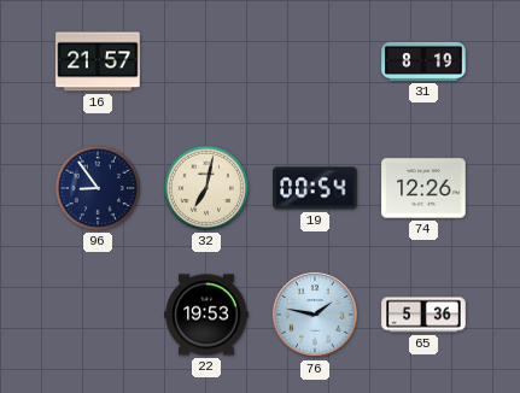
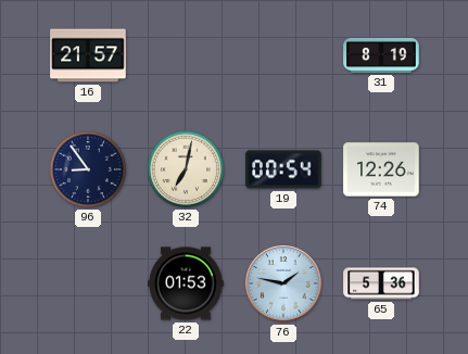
22: 19:53 -> 01:53
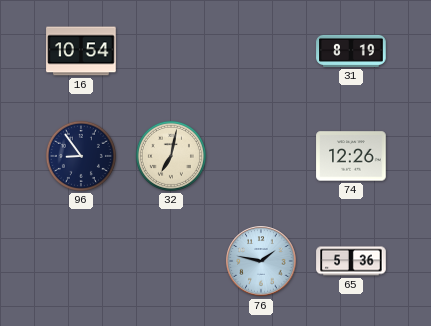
16: 21:57 -> 10:54
19: 00:54 -> none
22: 01:53 -> none
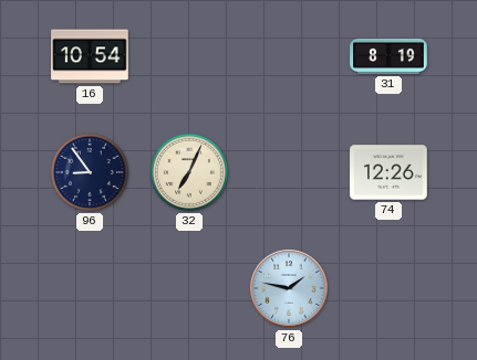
32: 7:02 -> 7:04
65: 5:36 -> none
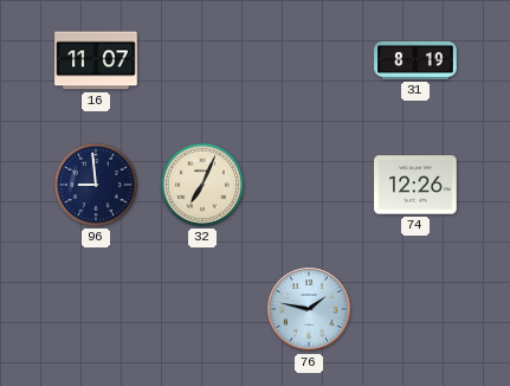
16: 10:54 -> 11:07
96: 8:54 -> 8:59
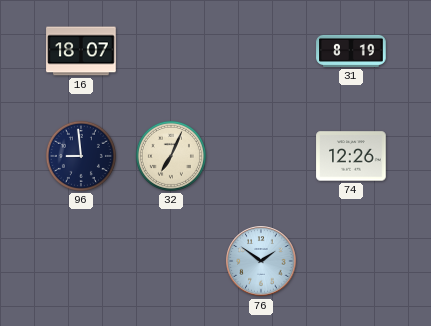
16: 11:07 -> 18:07
76: 1:47 -> 1:51
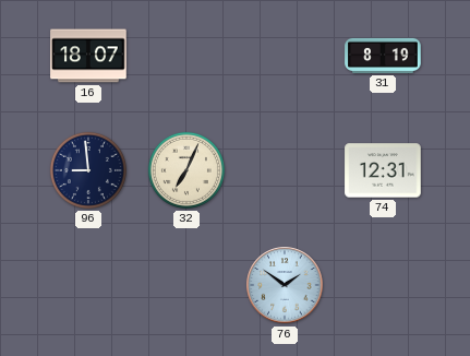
74: 12:26 -> 12:31
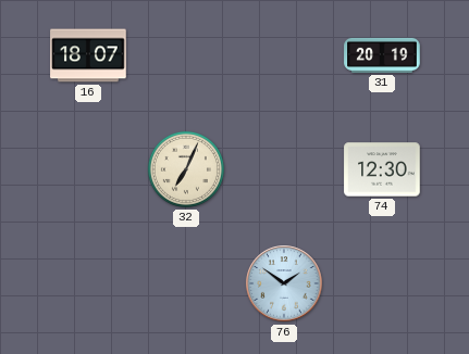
31: 8:19 -> 20:19
96: 8:59 -> none
74: 12:31 -> 12:30
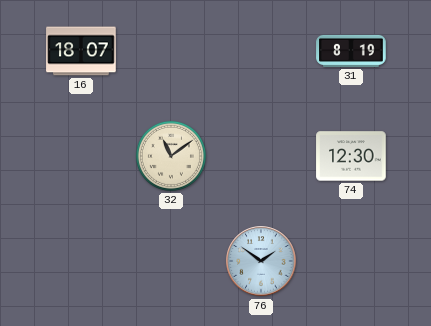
31: 20:19 -> 8:19
32: 7:04 -> 11:09
